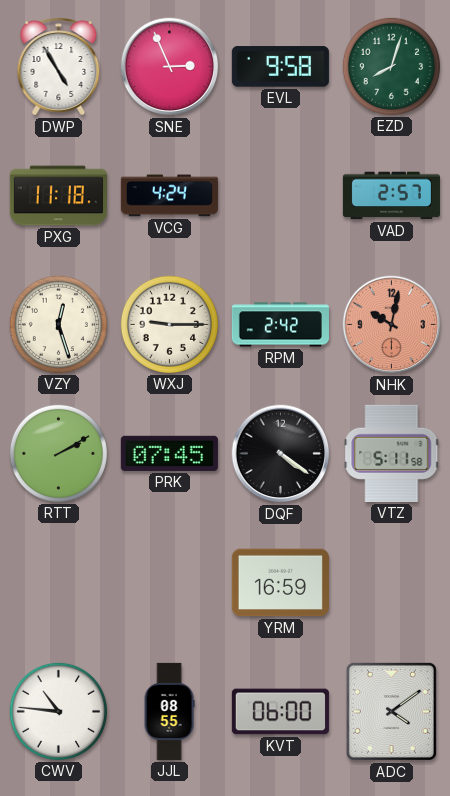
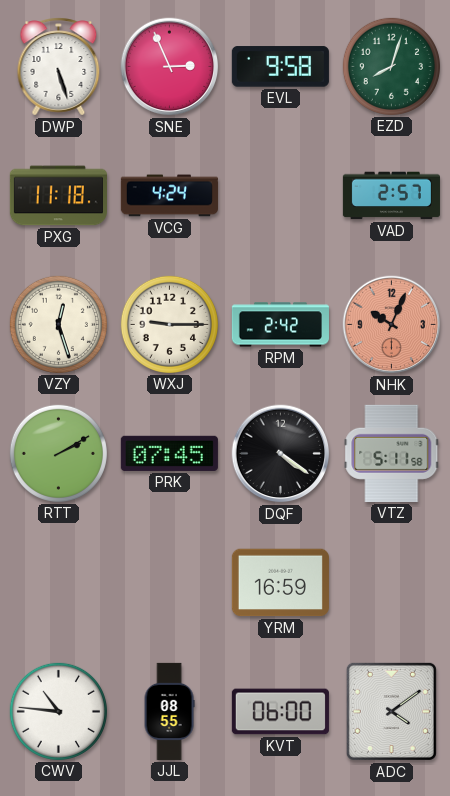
DWP: 4:55 -> 5:27
NHK: 10:02 -> 10:04
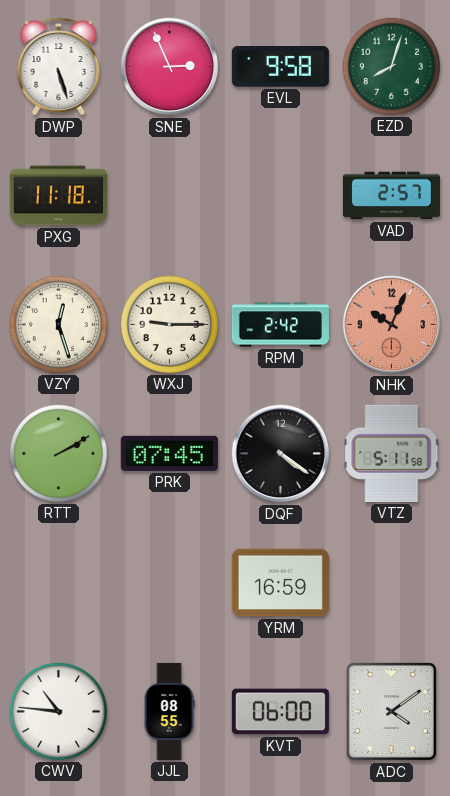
VCG: 4:24 -> none
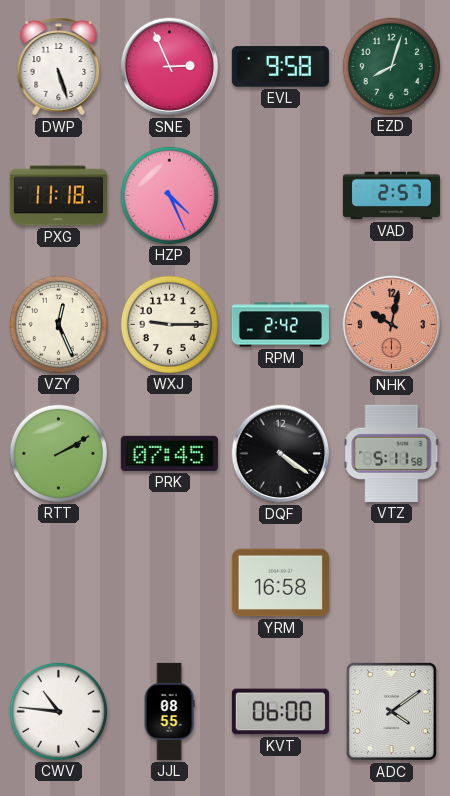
HZP: none -> 4:26
VZY: 12:27 -> 12:26
NHK: 10:04 -> 10:02
YRM: 16:59 -> 16:58
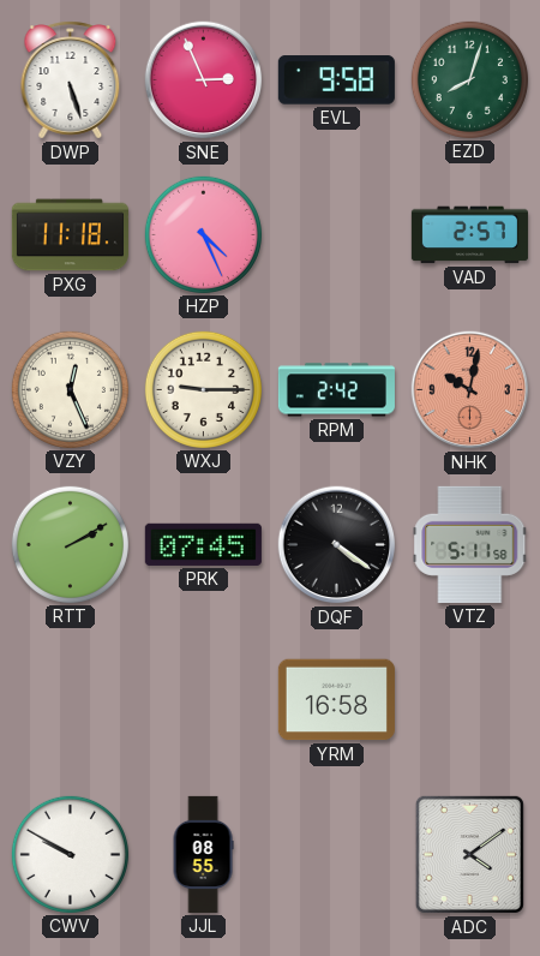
CWV: 10:46 -> 9:50
KVT: 06:00 -> none
